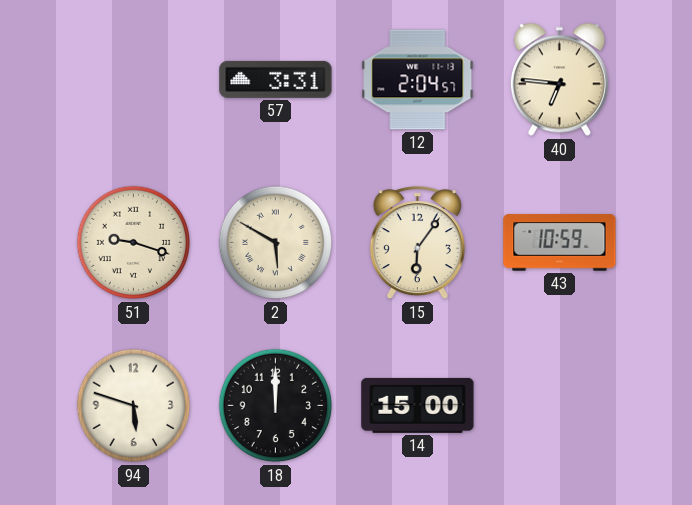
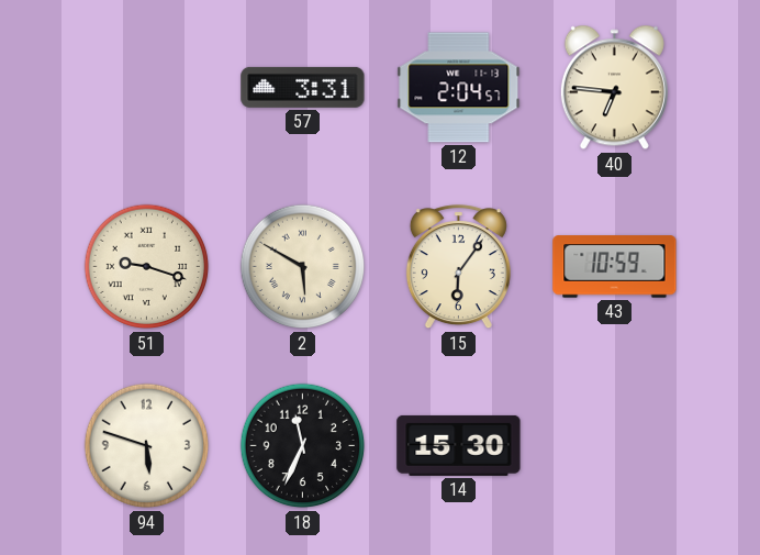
18: 12:00 -> 11:34
14: 15:00 -> 15:30
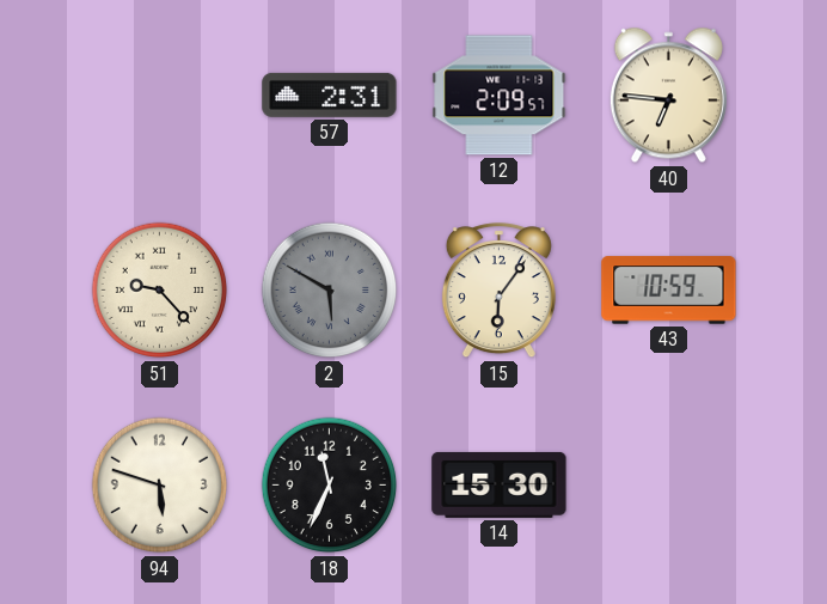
57: 3:31 -> 2:31
12: 2:04 -> 2:09
51: 9:18 -> 9:23
2 dial: cream -> grey
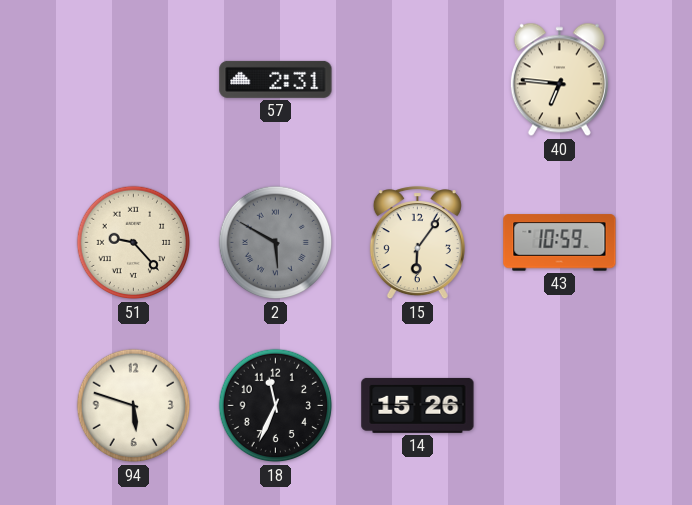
12: 2:09 -> none
14: 15:30 -> 15:26
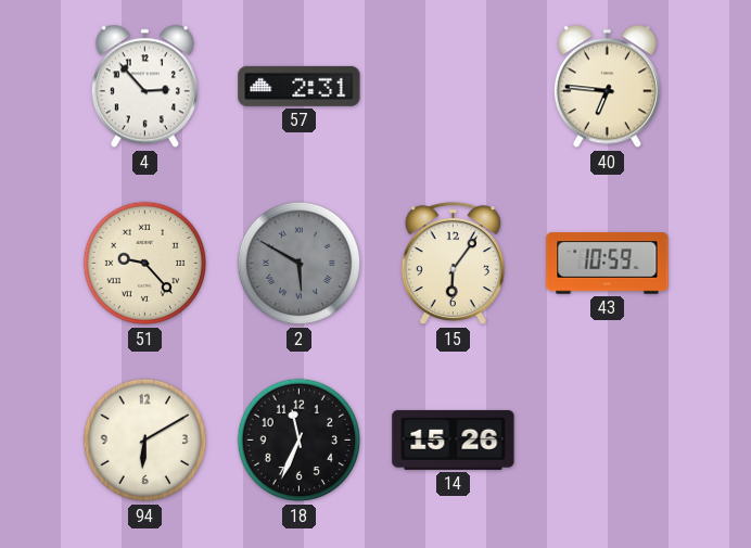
4: none -> 2:53
94: 5:48 -> 6:10
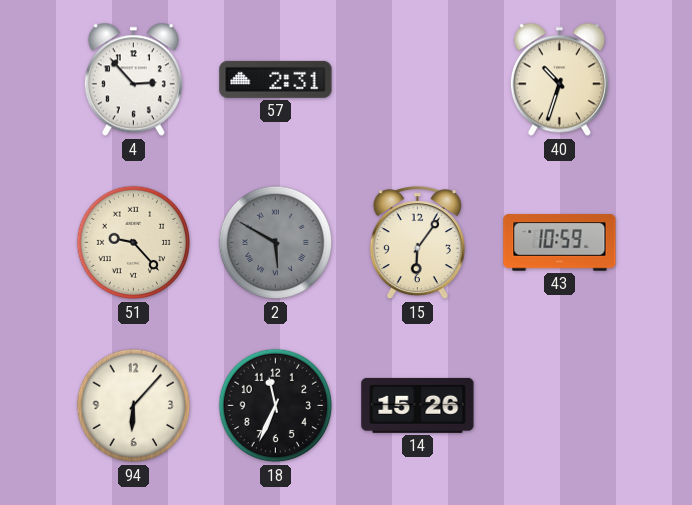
40: 6:46 -> 10:33
94: 6:10 -> 6:07
